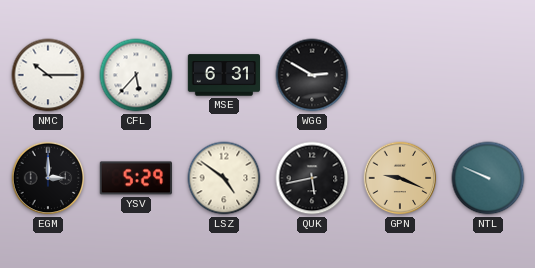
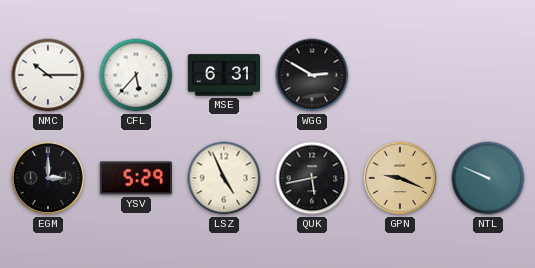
LSZ: 4:51 -> 4:56
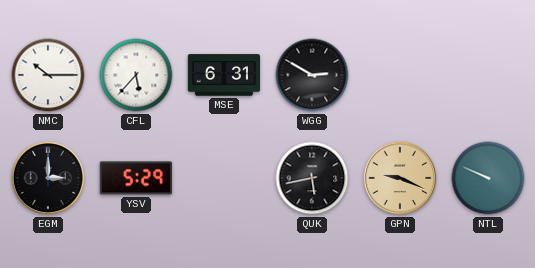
LSZ: 4:56 -> none
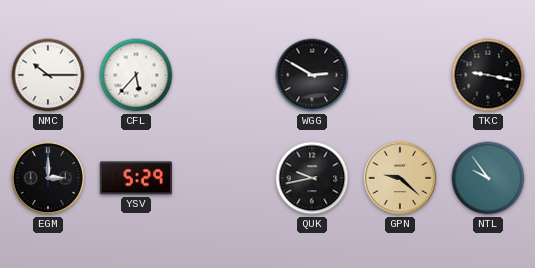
MSE: 6:31 -> none
TKC: none -> 9:17
QUK: 5:43 -> 9:43
GPN: 9:19 -> 9:22
NTL: 9:49 -> 9:54
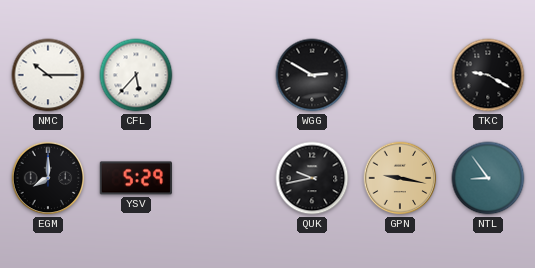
TKC: 9:17 -> 9:20
EGM: 3:00 -> 8:00
GPN: 9:22 -> 9:17
NTL: 9:54 -> 8:54
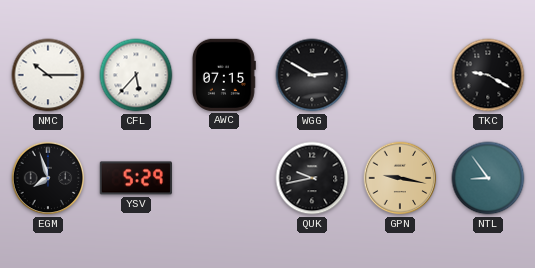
AWC: none -> 07:15
EGM: 8:00 -> 7:57
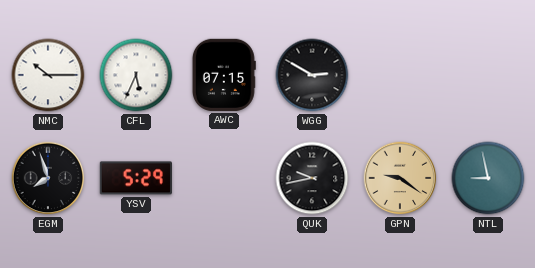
CFL: 5:37 -> 5:34
TKC: 9:20 -> none
GPN: 9:17 -> 9:21
NTL: 8:54 -> 8:58
